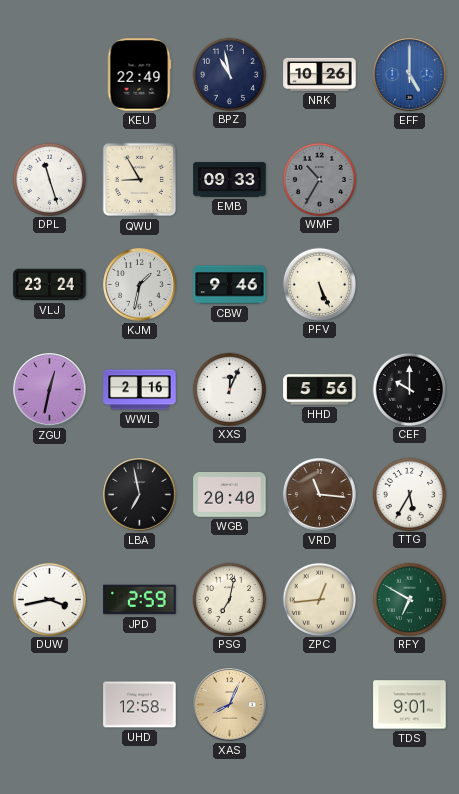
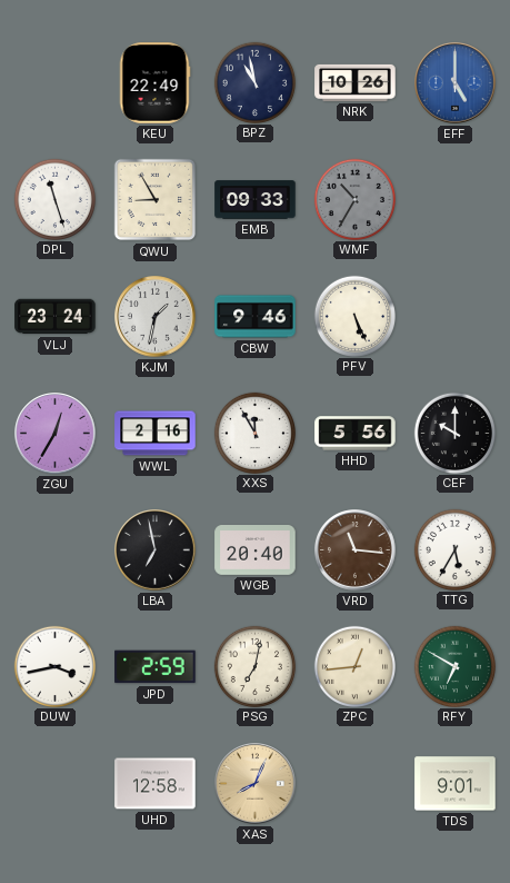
ZGU: 12:32 -> 12:35
XXS: 12:04 -> 11:55
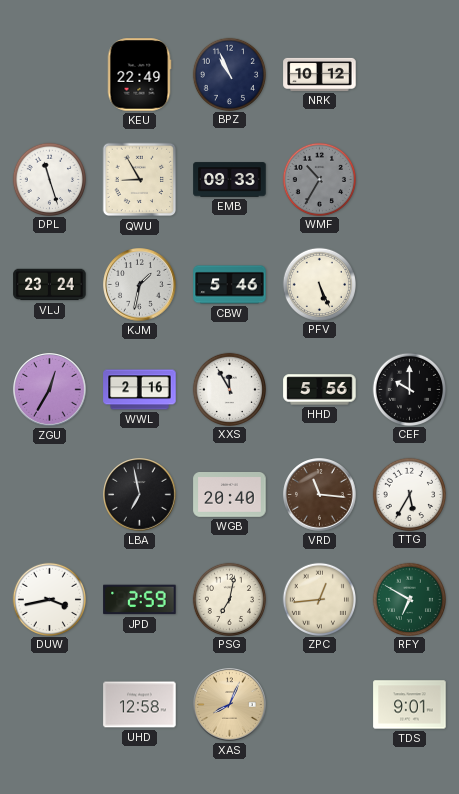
BPZ: 10:58 -> 10:56
NRK: 10:26 -> 10:12
EFF: 5:00 -> none
CBW: 9:46 -> 5:46
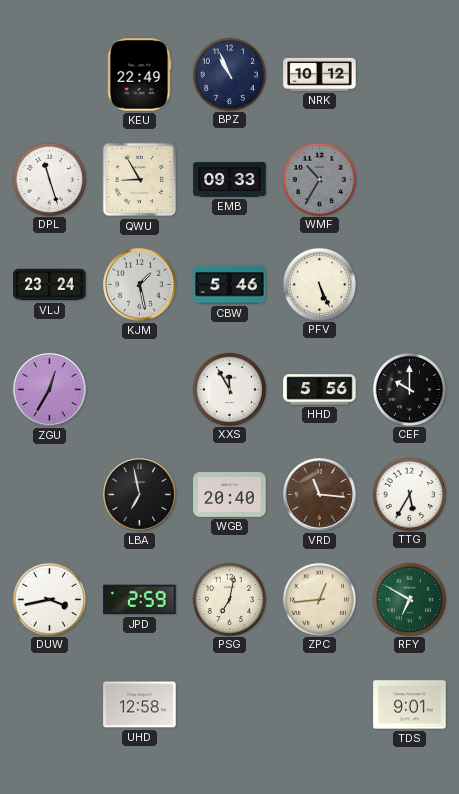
KJM: 1:32 -> 1:28
WWL: 2:16 -> none
XAS: 8:04 -> none
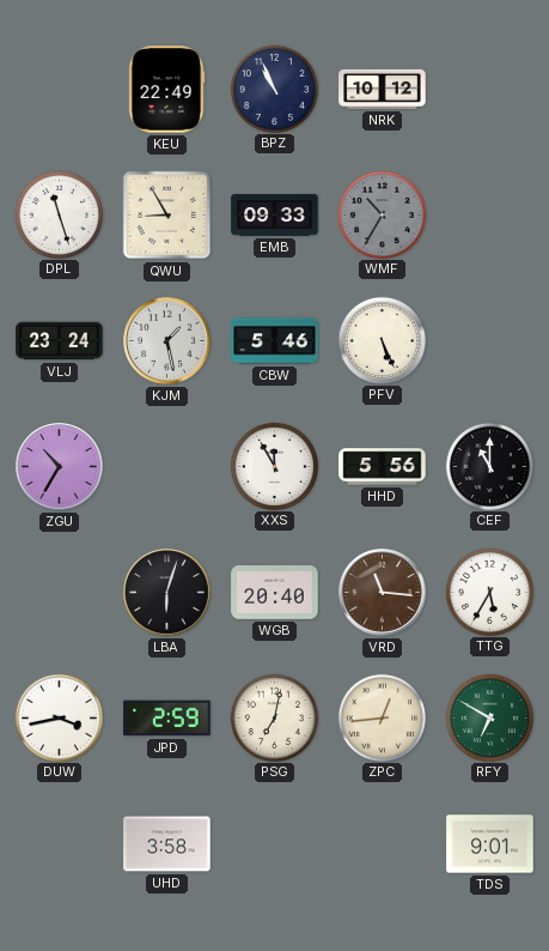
ZGU: 12:35 -> 10:35
CEF: 10:00 -> 11:00
LBA: 6:58 -> 6:03
UHD: 12:58 -> 3:58
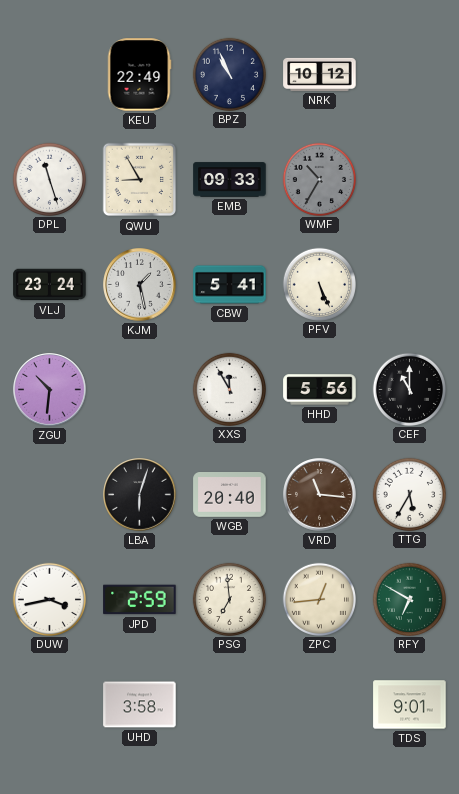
CBW: 5:46 -> 5:41
ZGU: 10:35 -> 10:31
PSG: 7:02 -> 6:59
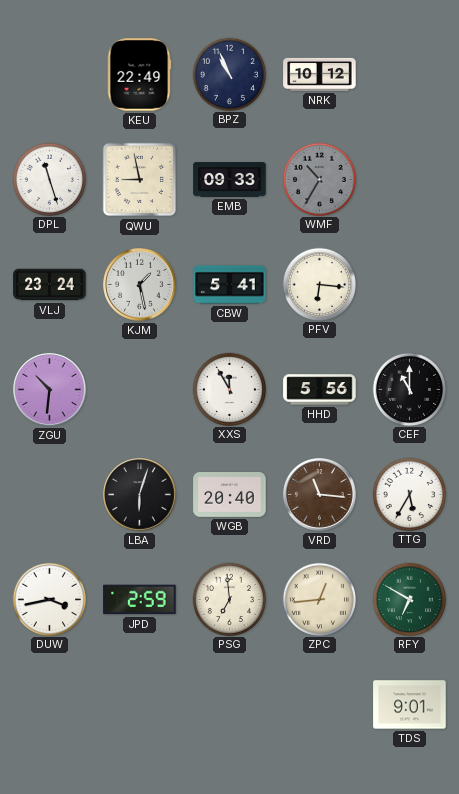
QWU: 8:55 -> 8:58
PFV: 5:26 -> 6:16
UHD: 3:58 -> none
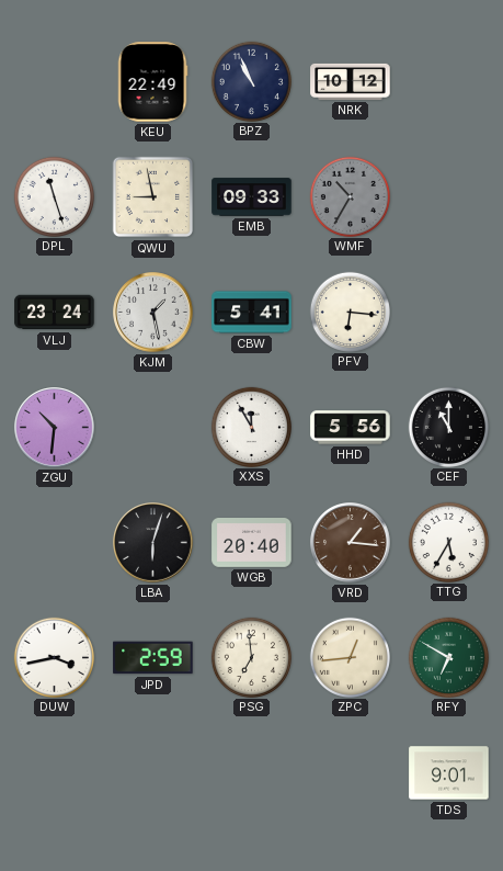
VRD: 11:16 -> 1:16
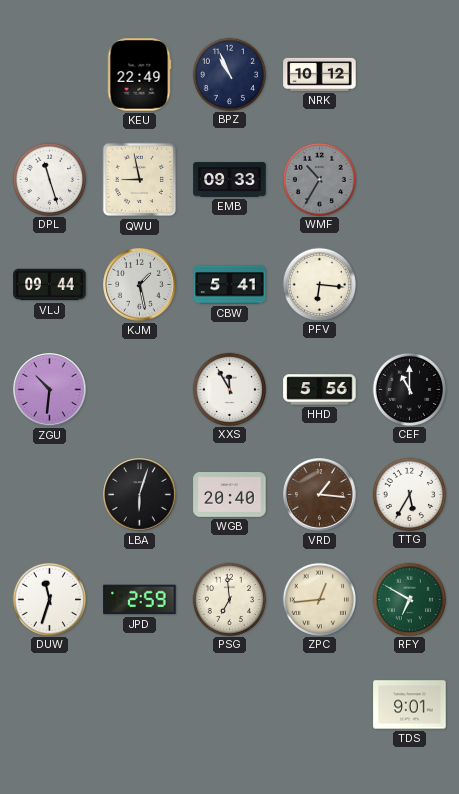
VLJ: 23:24 -> 09:44
DUW: 3:43 -> 11:33
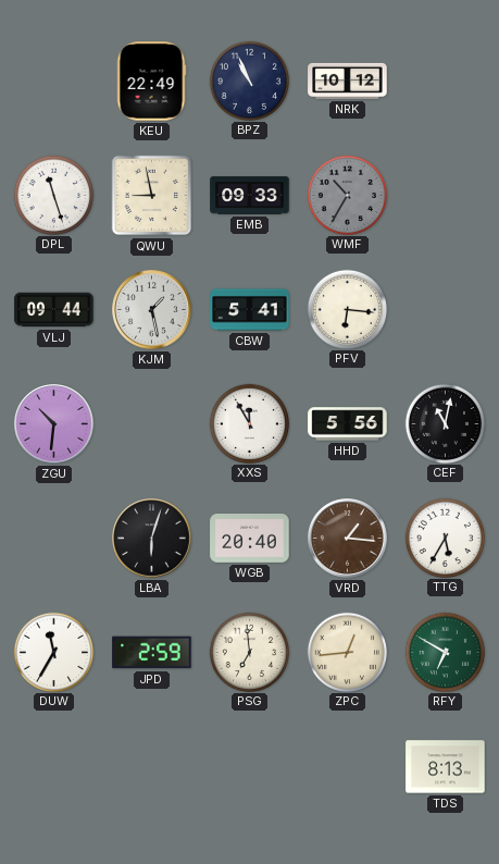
CEF: 11:00 -> 11:02
DUW: 11:33 -> 11:35
TDS: 9:01 -> 8:13
